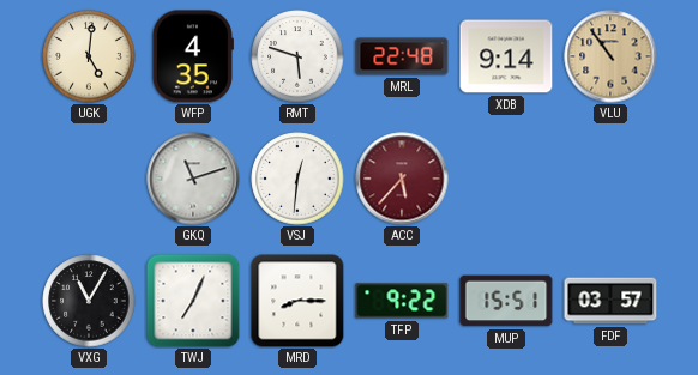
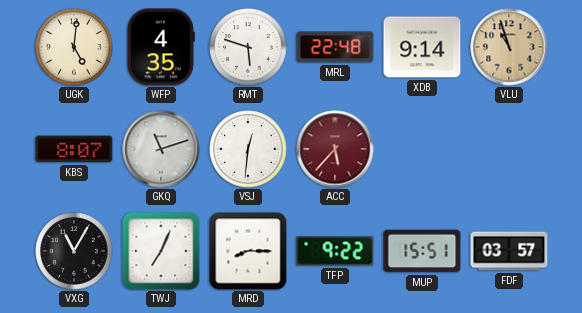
VLU: 10:54 -> 10:57
KBS: none -> 8:07
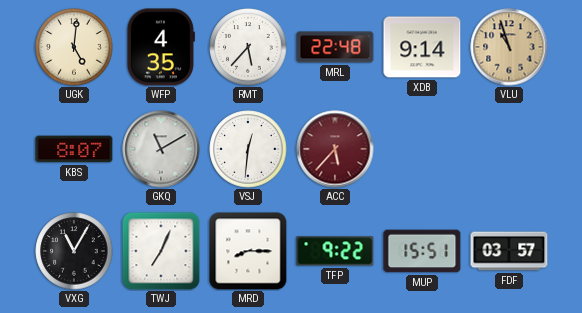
RMT: 5:48 -> 5:37
GKQ: 11:12 -> 11:10
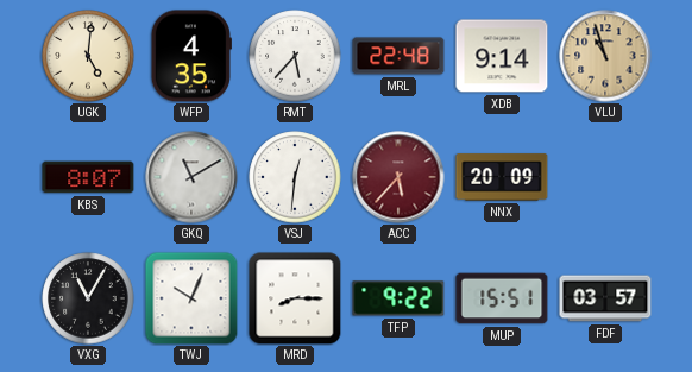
NNX: none -> 20:09
TWJ: 7:04 -> 10:04
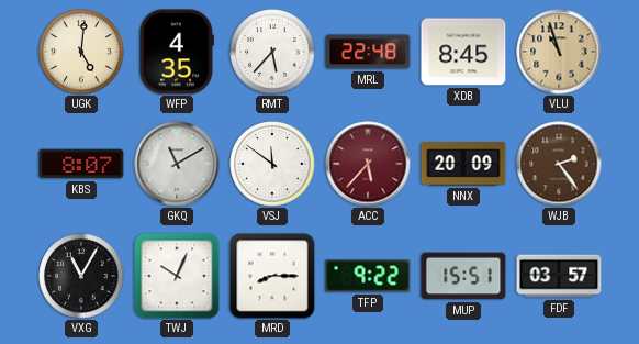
XDB: 9:14 -> 8:45
VSJ: 12:31 -> 11:51
WJB: none -> 2:24
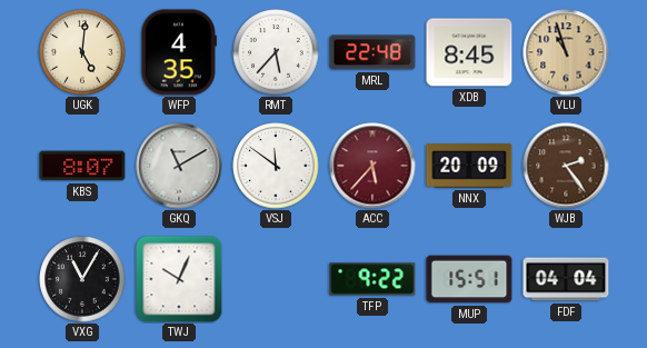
MRD: 8:15 -> none
FDF: 03:57 -> 04:04
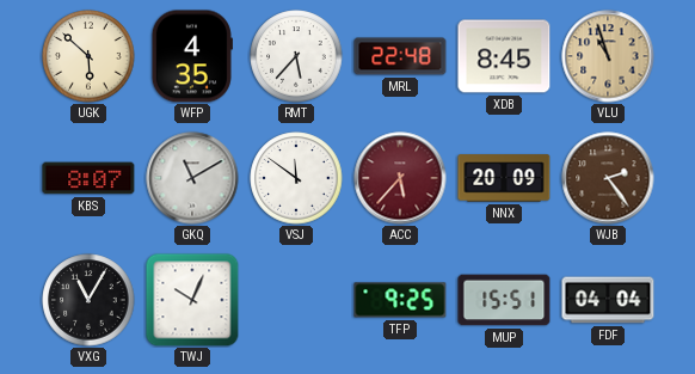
UGK: 5:01 -> 5:52
TFP: 9:22 -> 9:25
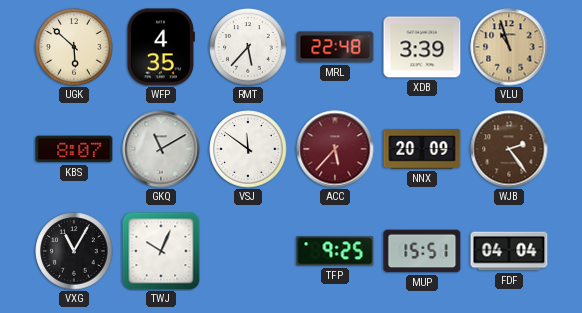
XDB: 8:45 -> 3:39
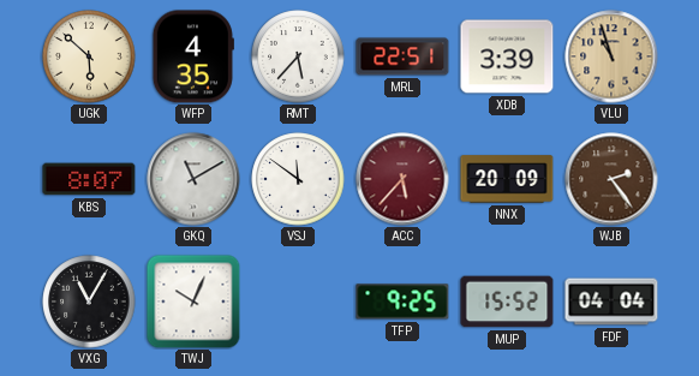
MRL: 22:48 -> 22:51
MUP: 15:51 -> 15:52
